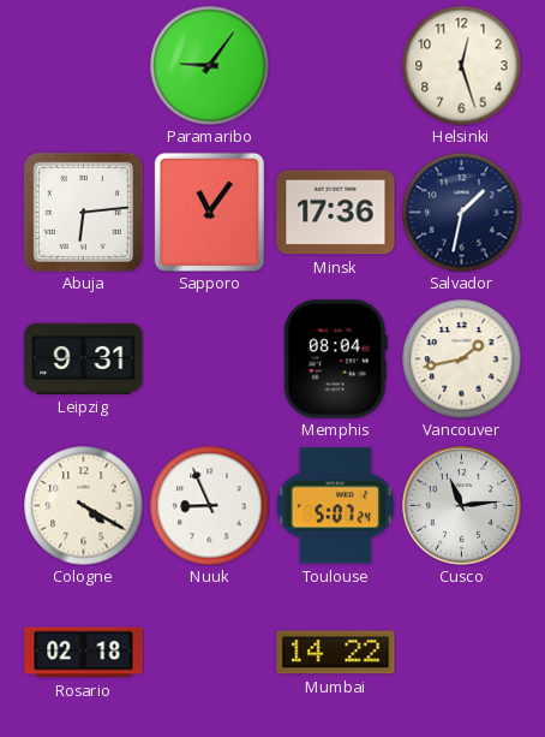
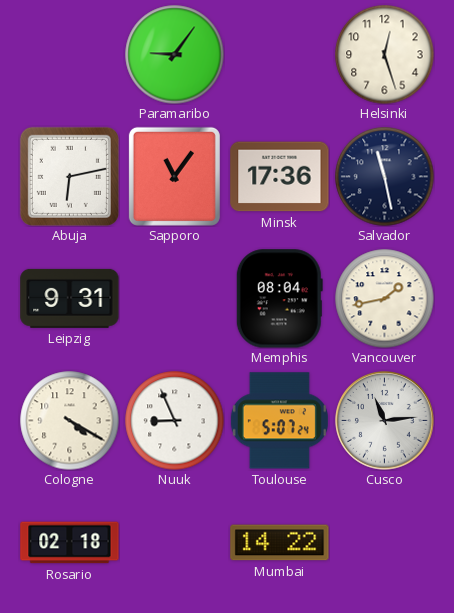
Abuja: 6:14 -> 6:13
Salvador: 1:32 -> 11:28
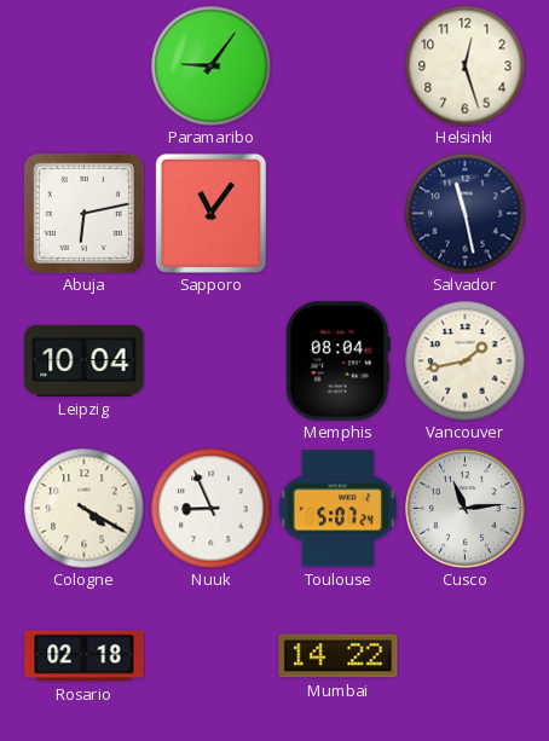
Minsk: 17:36 -> none
Leipzig: 9:31 -> 10:04
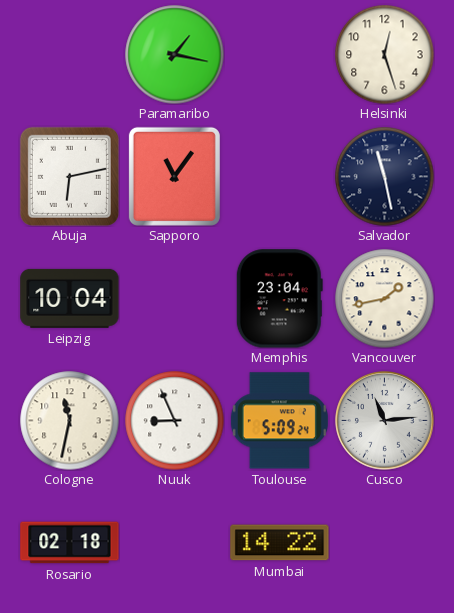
Paramaribo: 9:06 -> 1:17
Memphis: 08:04 -> 23:04
Cologne: 4:20 -> 11:32
Toulouse: 5:07 -> 5:09
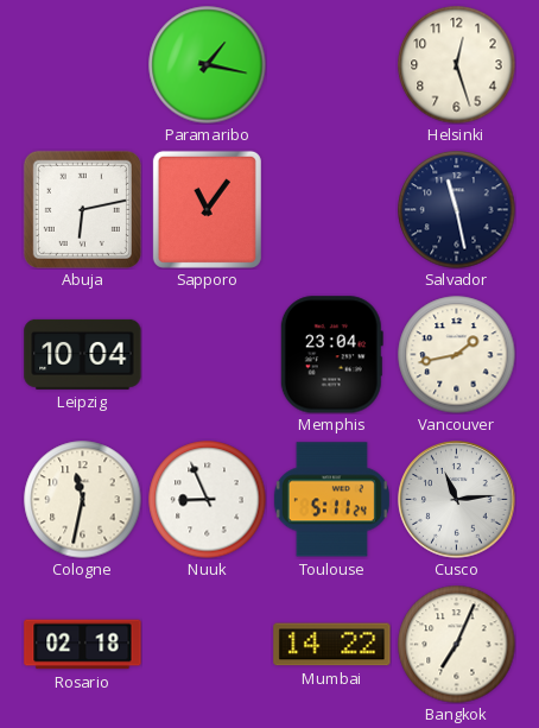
Toulouse: 5:09 -> 5:11
Bangkok: none -> 7:04
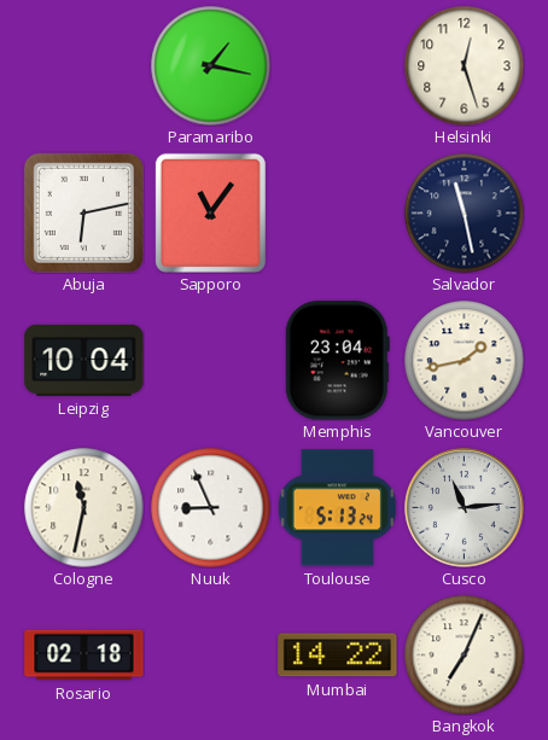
Toulouse: 5:11 -> 5:13
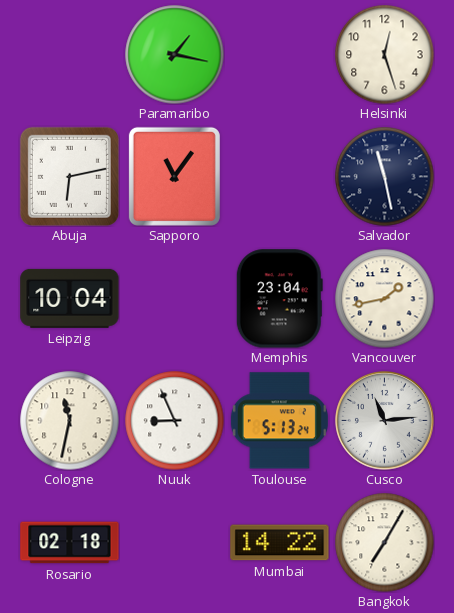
Bangkok: 7:04 -> 7:05
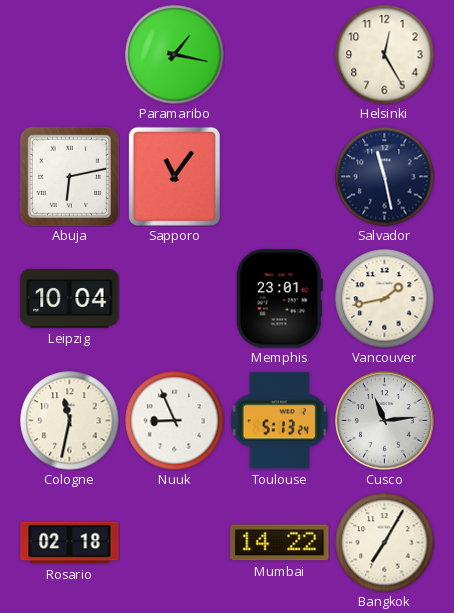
Helsinki: 12:27 -> 12:25
Memphis: 23:04 -> 23:01
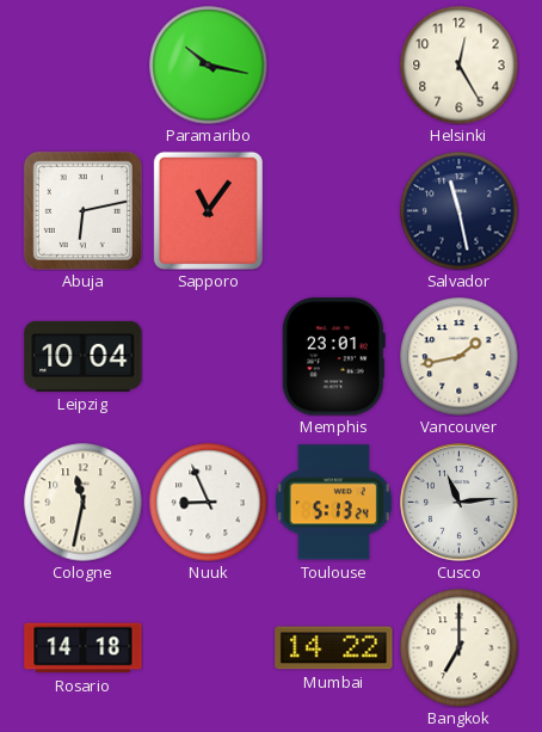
Paramaribo: 1:17 -> 10:17
Rosario: 02:18 -> 14:18
Bangkok: 7:05 -> 7:00
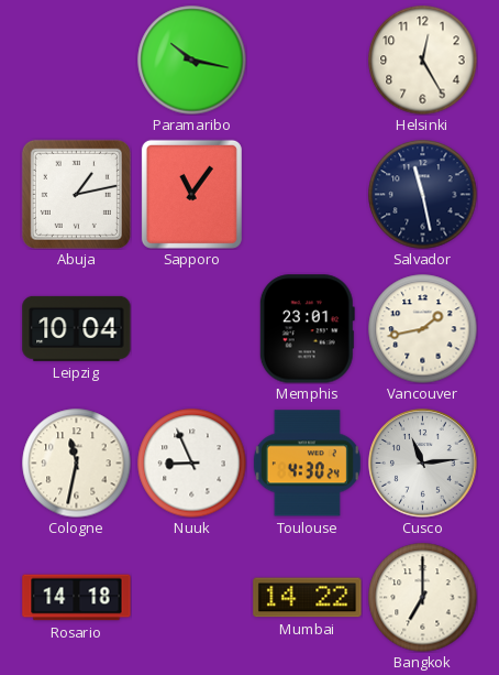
Abuja: 6:13 -> 1:13
Toulouse: 5:13 -> 4:30
